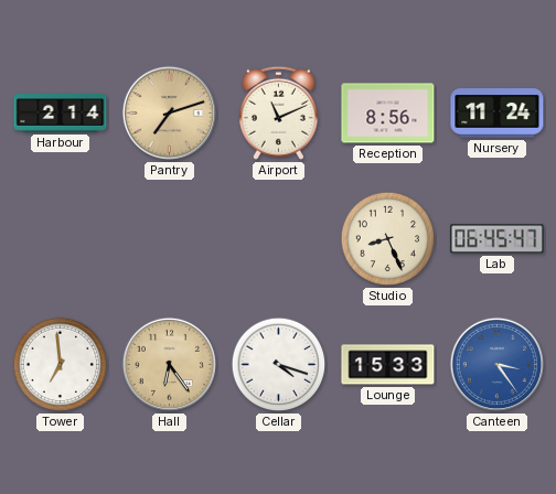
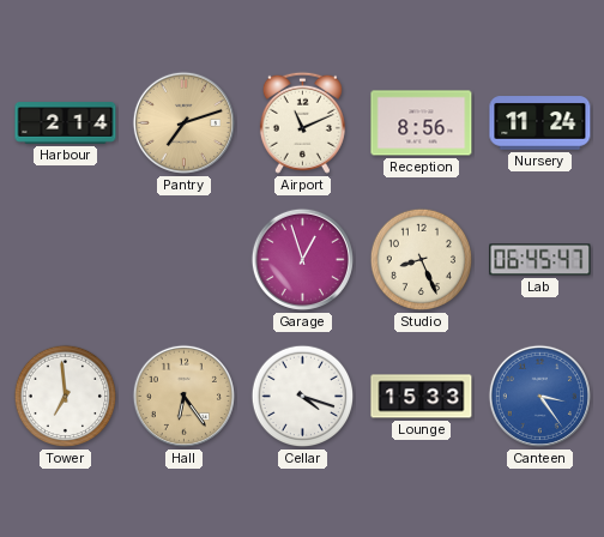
Garage: none -> 12:57
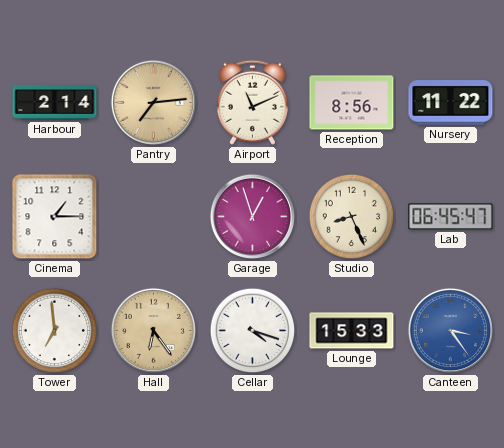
Pantry: 7:12 -> 7:14
Nursery: 11:24 -> 11:22
Cinema: none -> 1:15
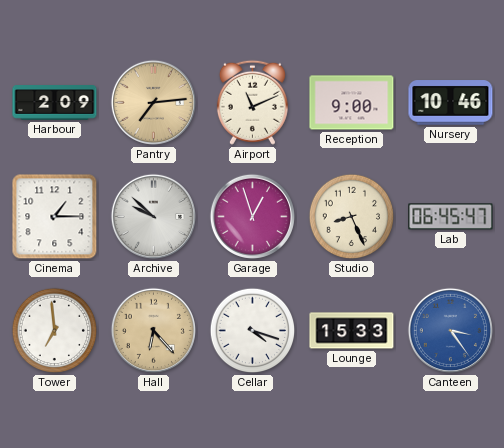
Harbour: 2:14 -> 2:09
Reception: 8:56 -> 9:00
Nursery: 11:22 -> 10:46
Archive: none -> 9:52
Hall: 6:24 -> 6:23
